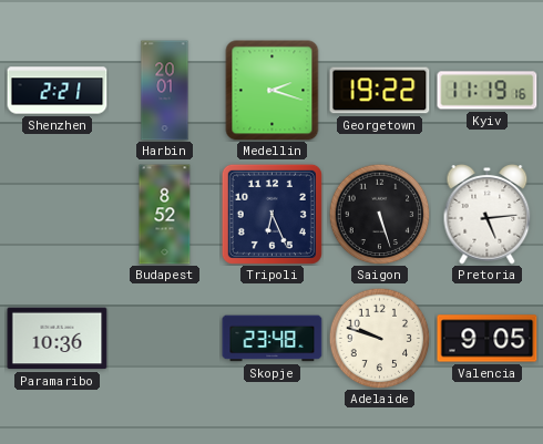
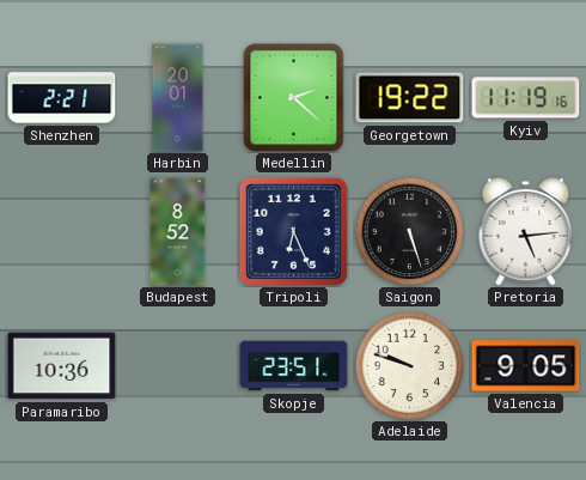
Medellin: 2:18 -> 2:22
Skopje: 23:48 -> 23:51
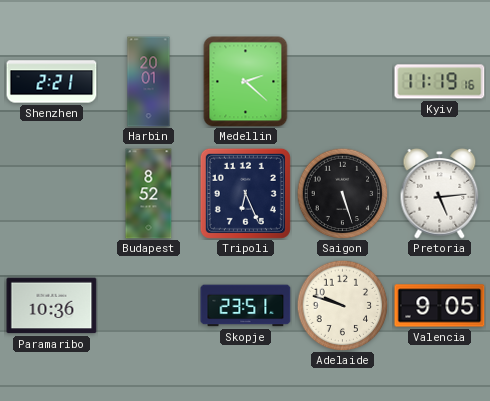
Georgetown: 19:22 -> none
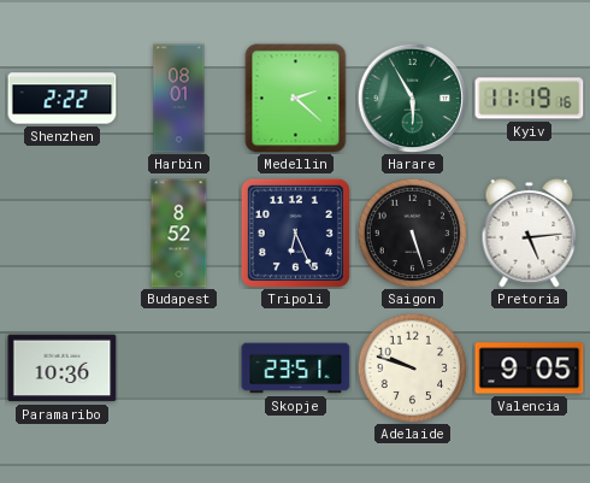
Shenzhen: 2:21 -> 2:22
Harbin: 20:01 -> 08:01
Harare: none -> 5:55
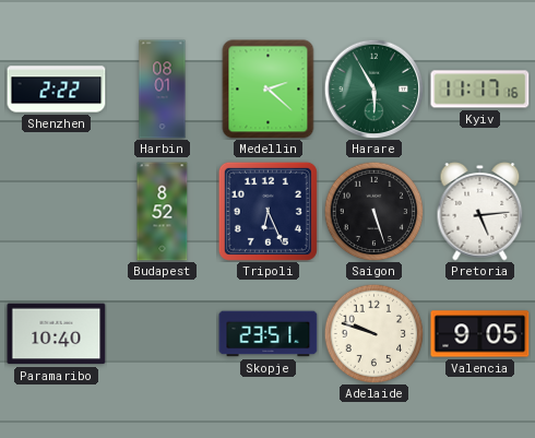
Kyiv: 11:19 -> 11:17
Paramaribo: 10:36 -> 10:40
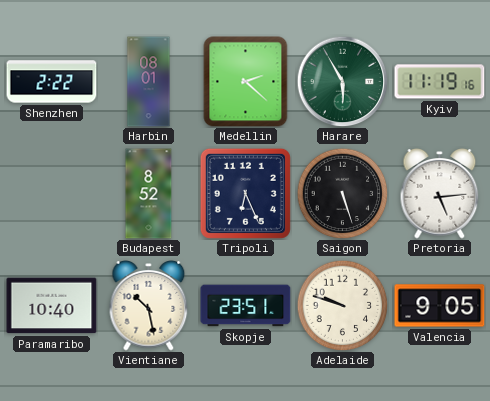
Kyiv: 11:17 -> 11:19
Vientiane: none -> 10:28
